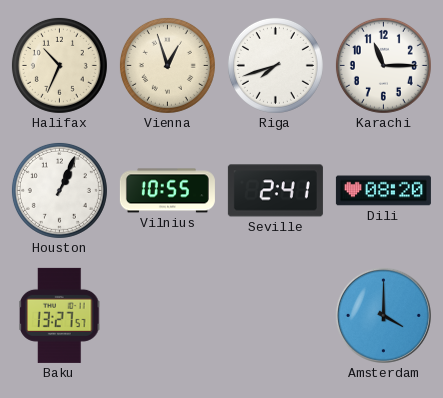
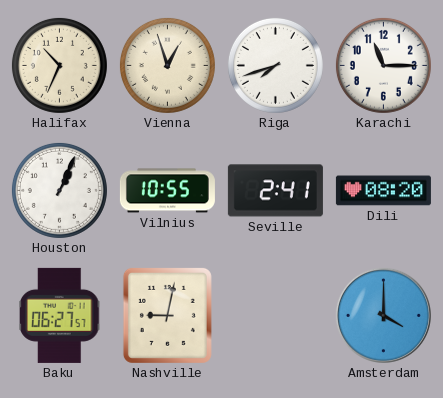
Baku: 13:27 -> 06:27
Nashville: none -> 9:02
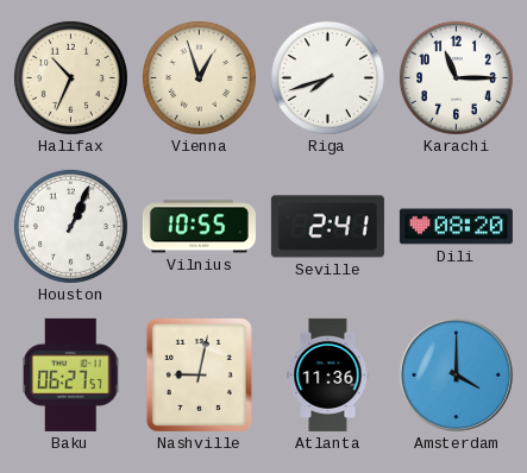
Atlanta: none -> 11:36
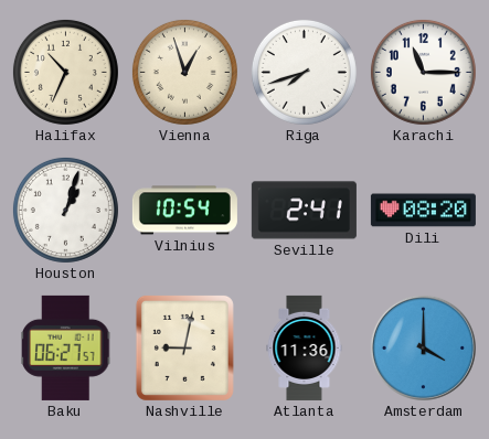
Houston: 1:04 -> 1:03
Vilnius: 10:55 -> 10:54
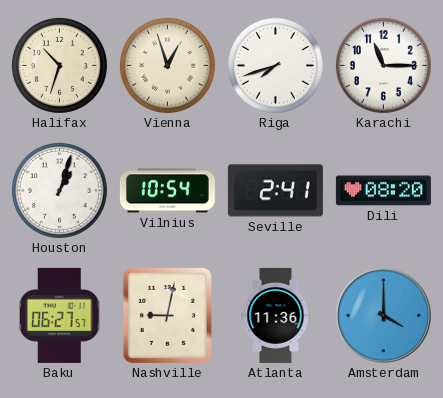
Halifax: 10:34 -> 10:33
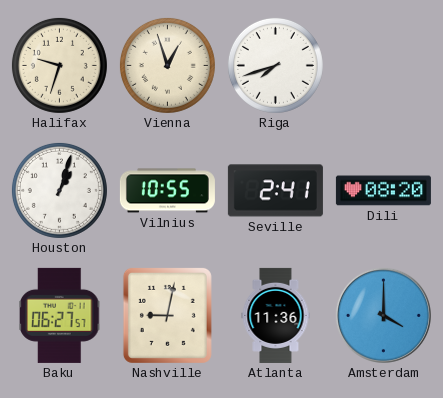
Halifax: 10:33 -> 9:33
Karachi: 11:15 -> none
Vilnius: 10:54 -> 10:55
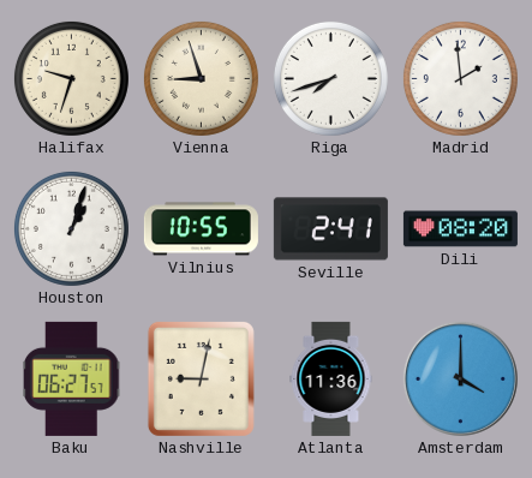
Vienna: 12:57 -> 8:57
Madrid: none -> 1:59
